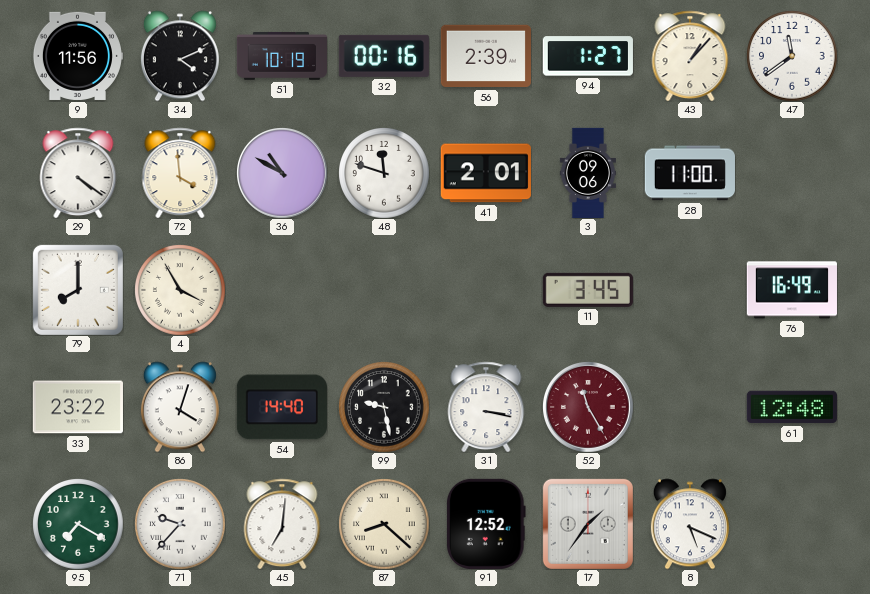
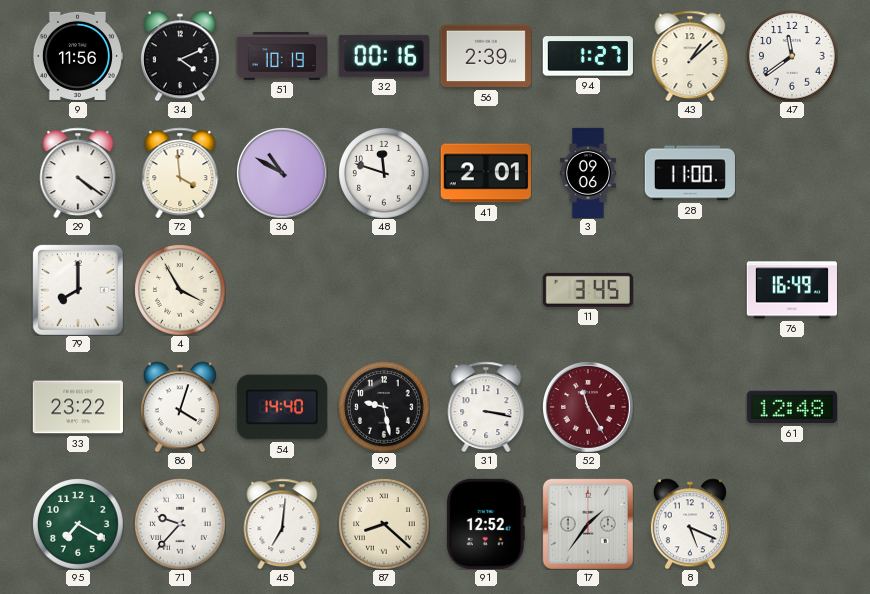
43: 1:07 -> 1:08
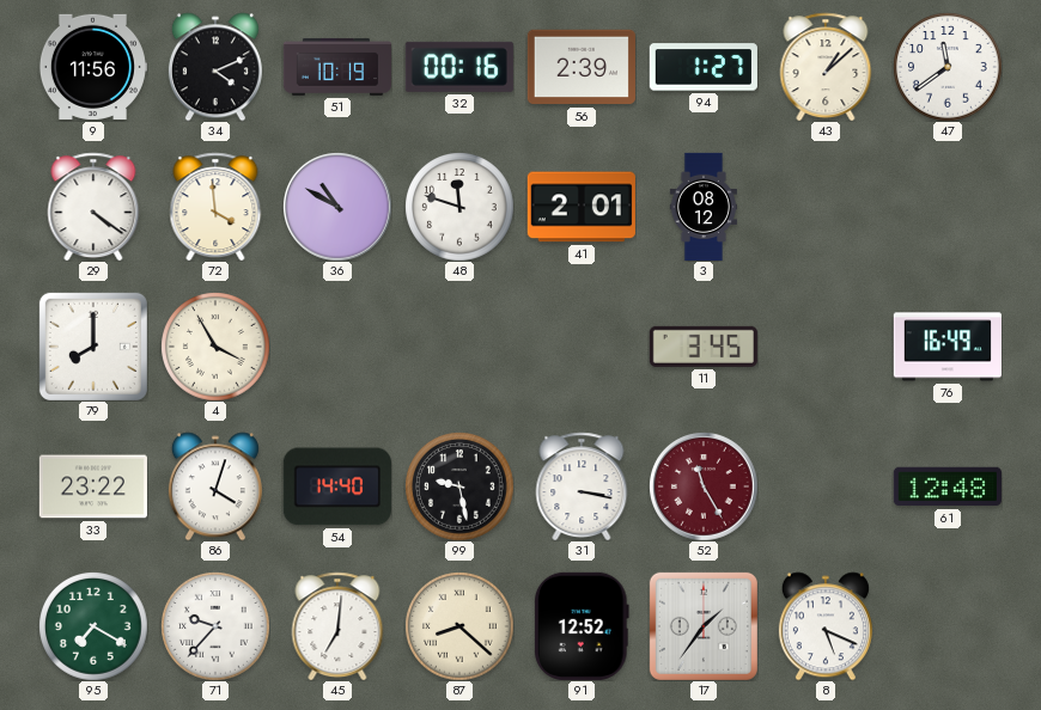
3: 09:06 -> 08:12
28: 11:00 -> none
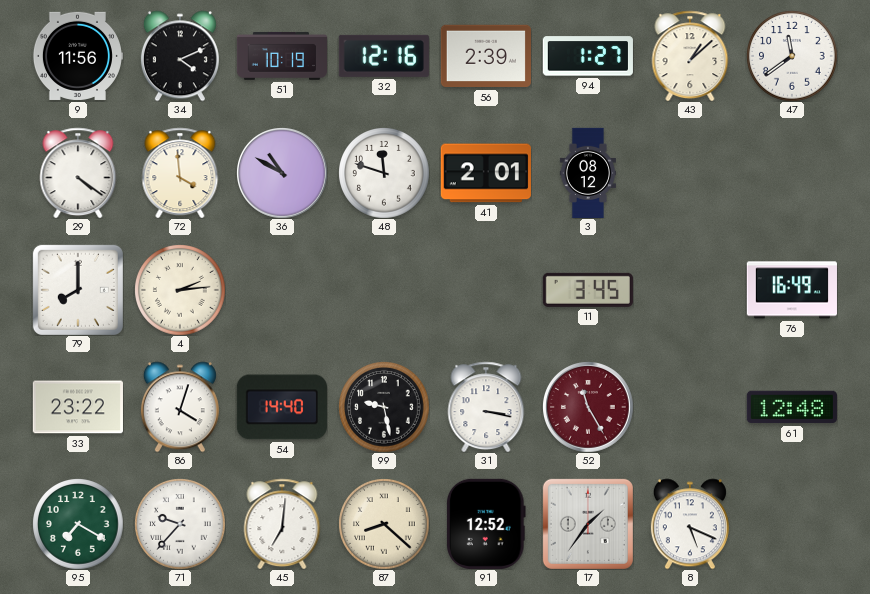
32: 00:16 -> 12:16
4: 3:55 -> 2:14
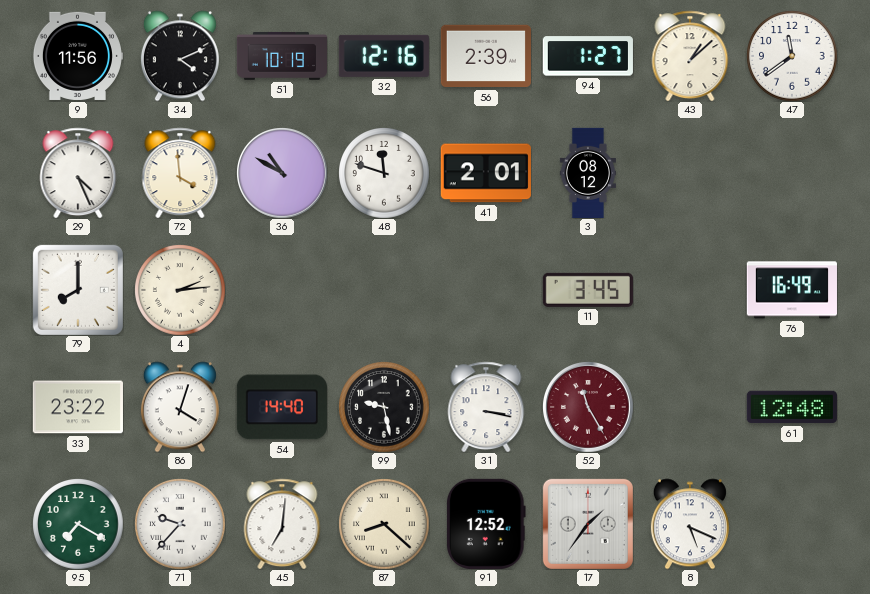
29: 4:21 -> 4:26
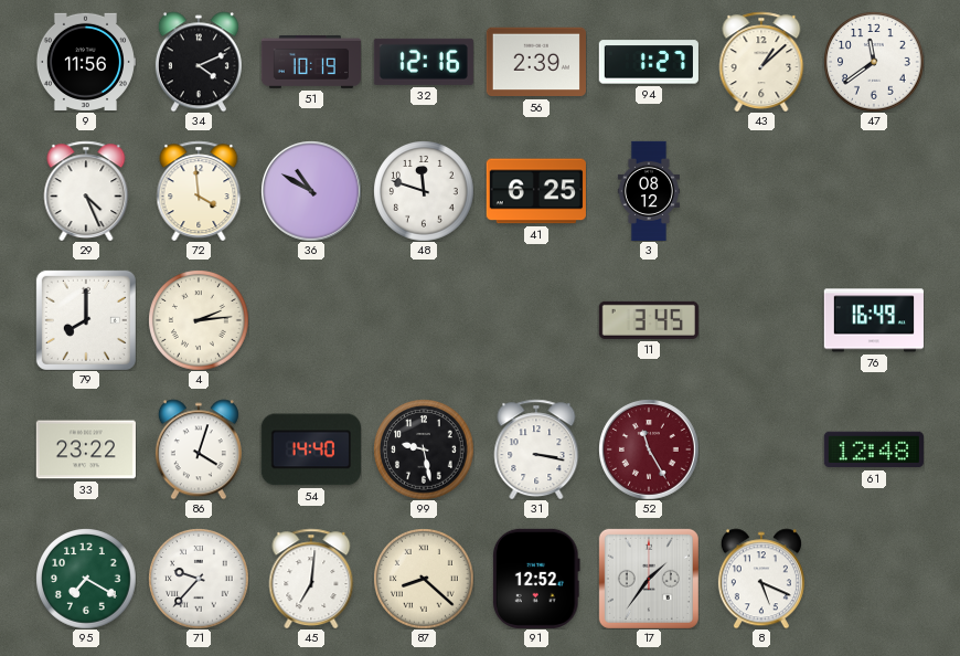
41: 2:01 -> 6:25
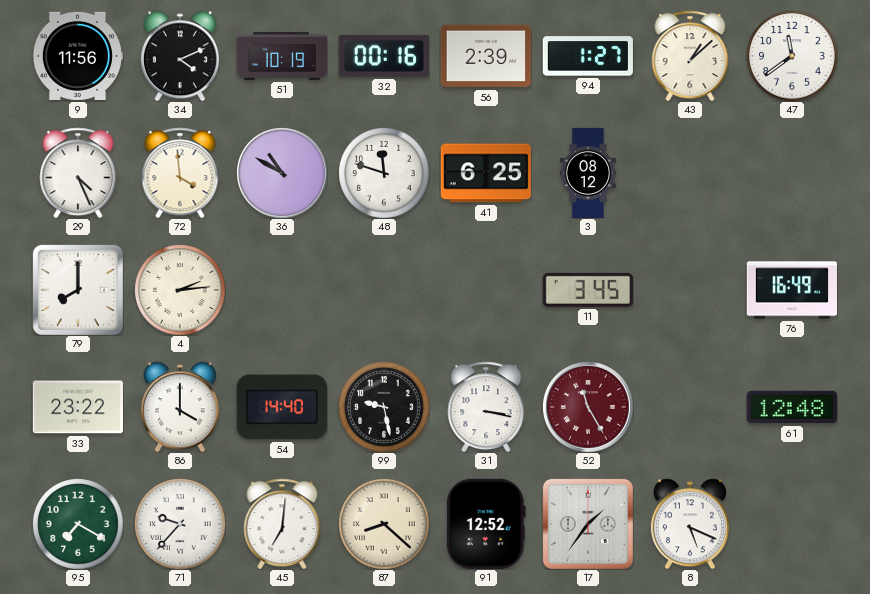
32: 12:16 -> 00:16
86: 4:03 -> 4:00
